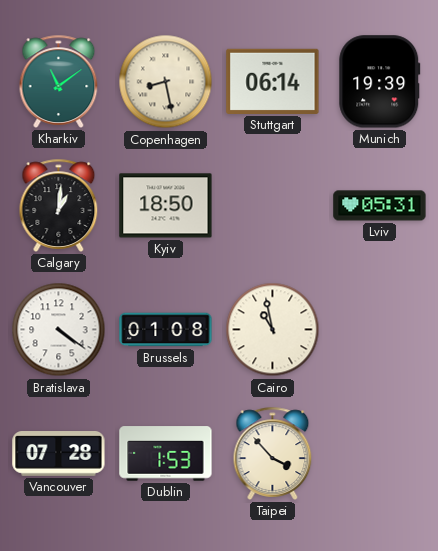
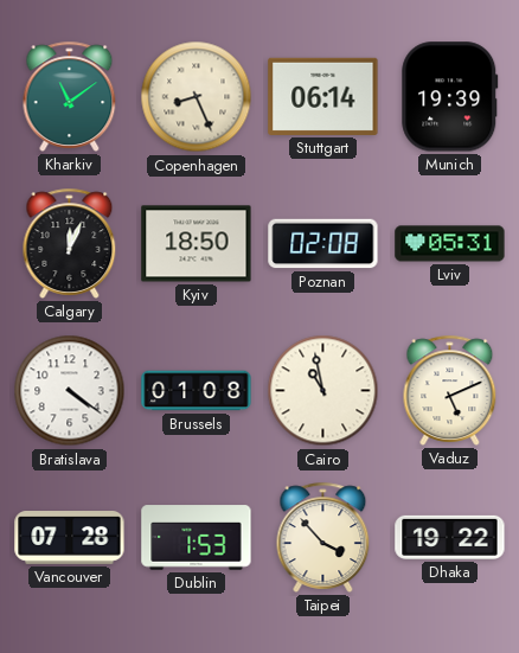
Copenhagen: 8:28 -> 8:26
Calgary: 1:01 -> 12:04
Poznan: none -> 02:08
Vaduz: none -> 5:11
Dhaka: none -> 19:22
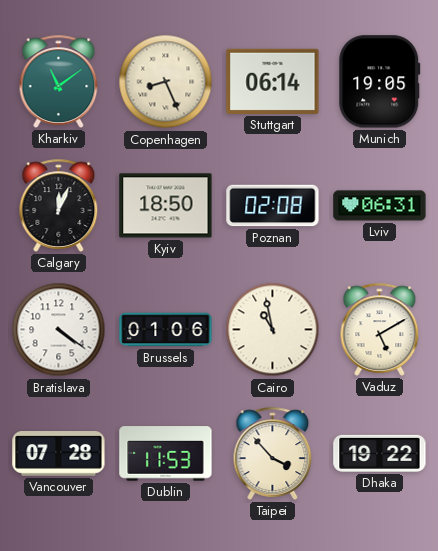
Munich: 19:39 -> 19:05
Lviv: 05:31 -> 06:31
Brussels: 01:08 -> 01:06
Vaduz: 5:11 -> 5:10
Dublin: 1:53 -> 11:53
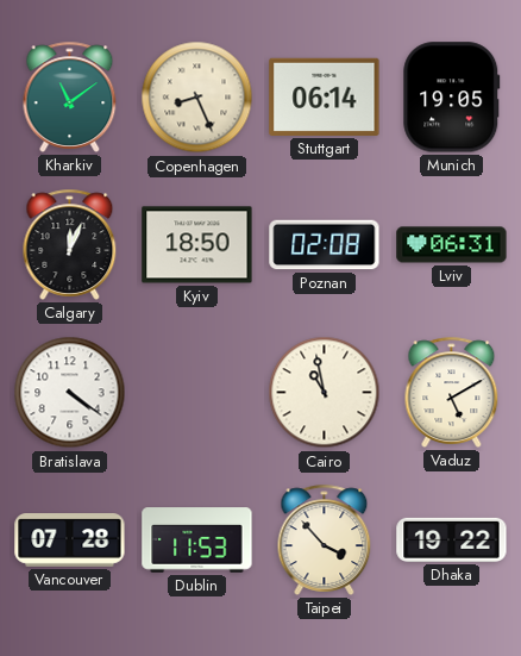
Brussels: 01:06 -> none
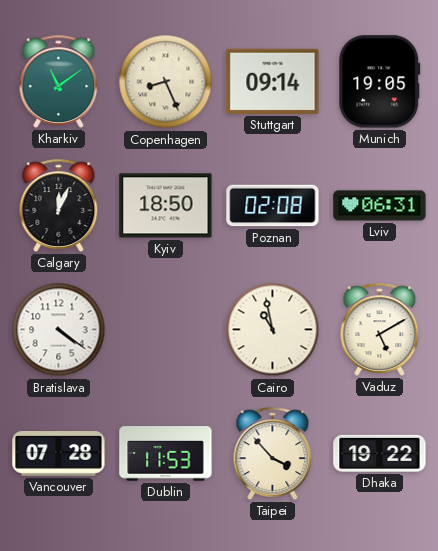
Stuttgart: 06:14 -> 09:14
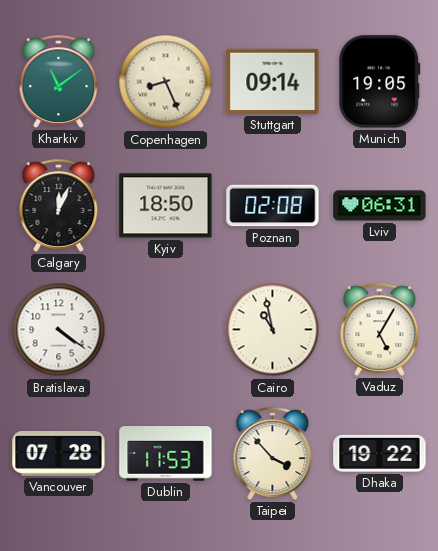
Vaduz: 5:10 -> 5:05
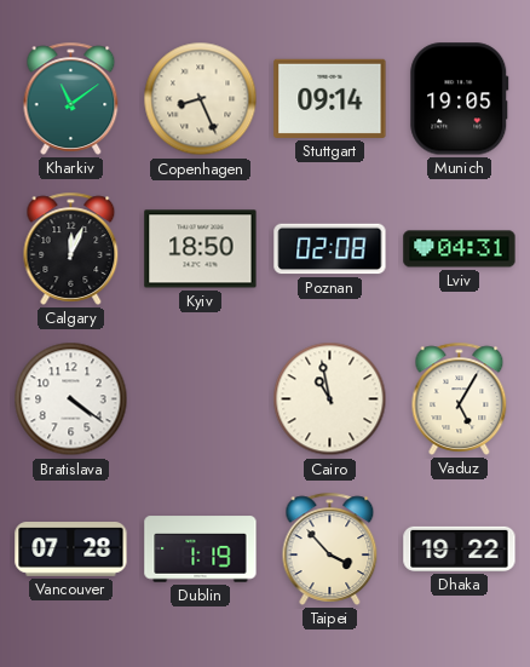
Lviv: 06:31 -> 04:31
Dublin: 11:53 -> 1:19
